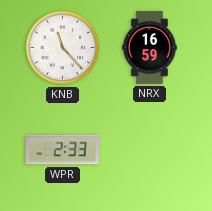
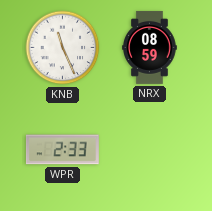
KNB: 11:23 -> 11:26
NRX: 16:59 -> 08:59
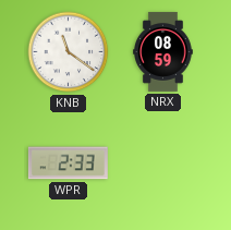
KNB: 11:26 -> 11:21
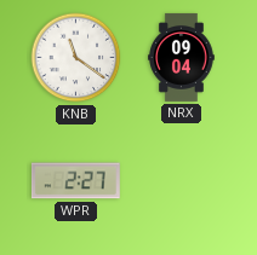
NRX: 08:59 -> 09:04
WPR: 2:33 -> 2:27
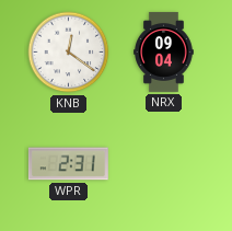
KNB: 11:21 -> 12:21
WPR: 2:27 -> 2:31
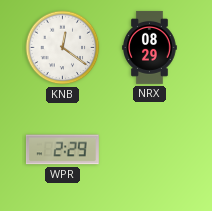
NRX: 09:04 -> 08:29
WPR: 2:31 -> 2:29
